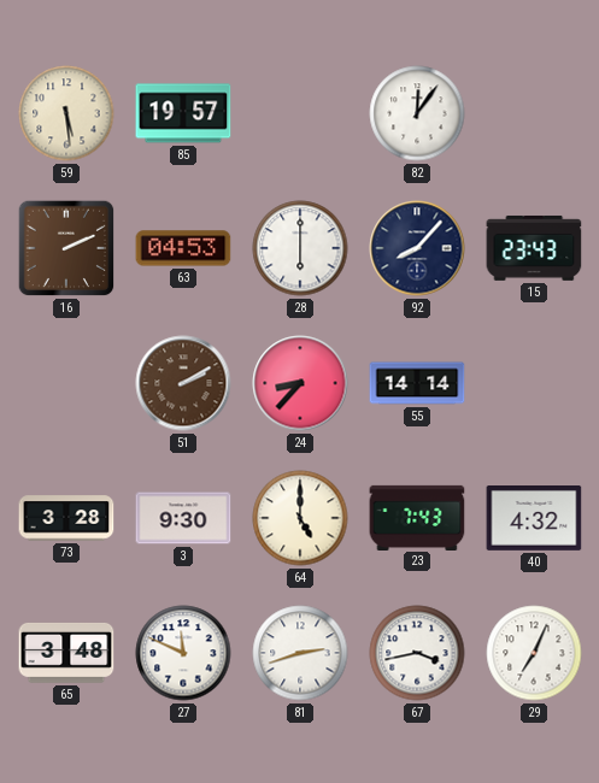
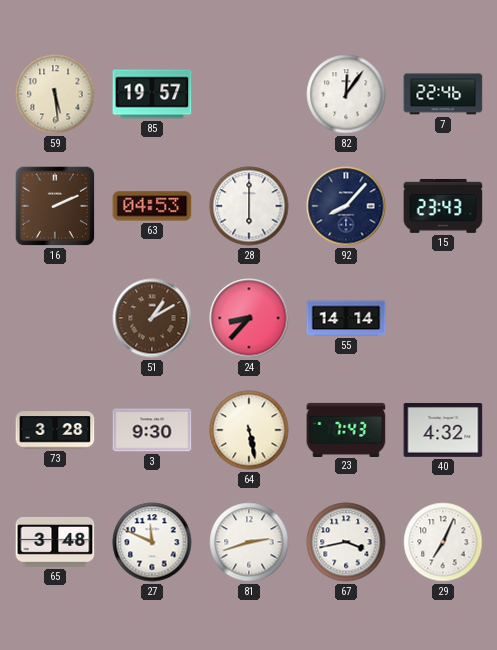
7: none -> 22:46
51: 2:10 -> 1:10
64: 5:00 -> 5:28
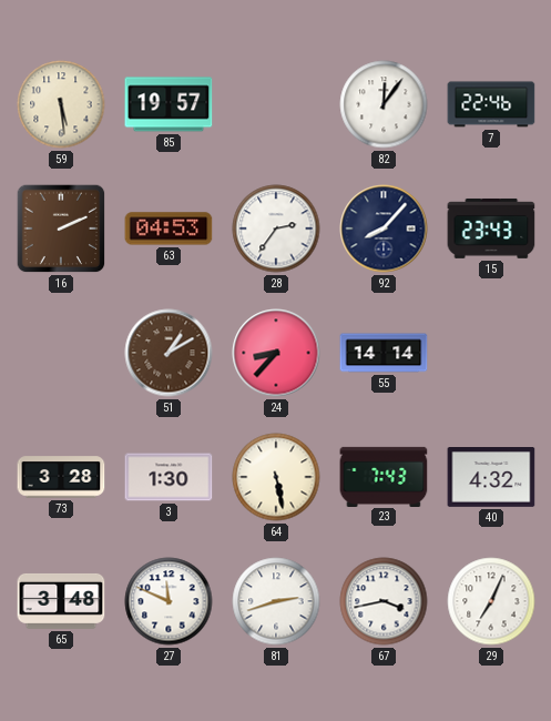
28: 6:00 -> 2:36
3: 9:30 -> 1:30
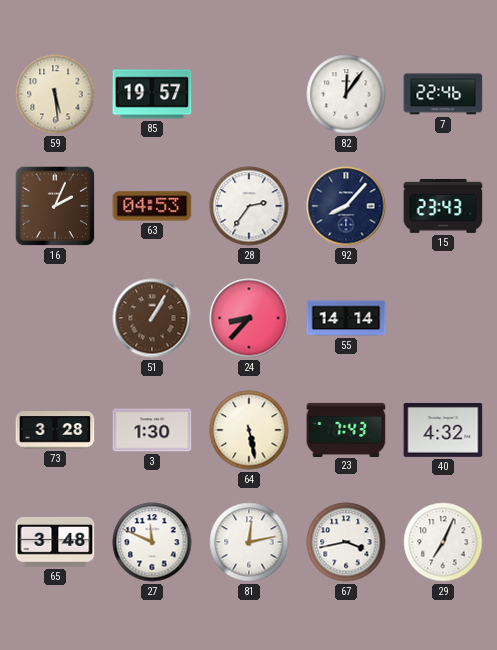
16: 2:11 -> 2:04
51: 1:10 -> 1:05
81: 2:42 -> 12:13
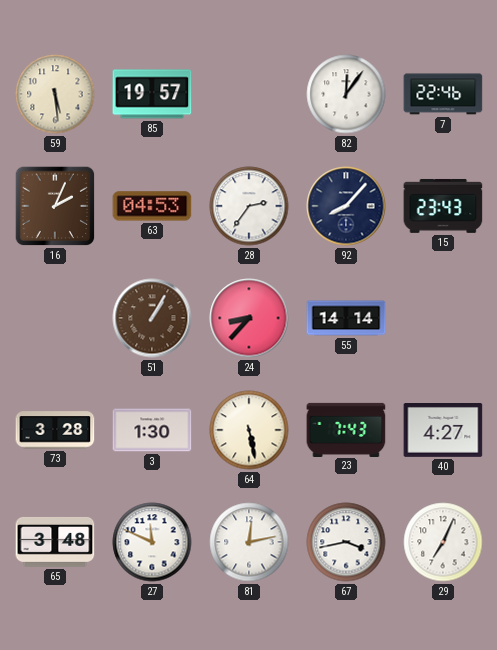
40: 4:32 -> 4:27
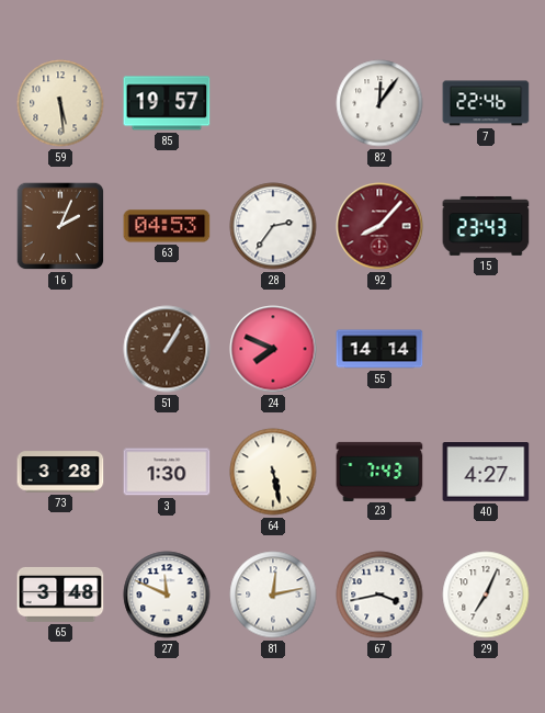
92 dial: navy -> burgundy
24: 8:37 -> 7:49
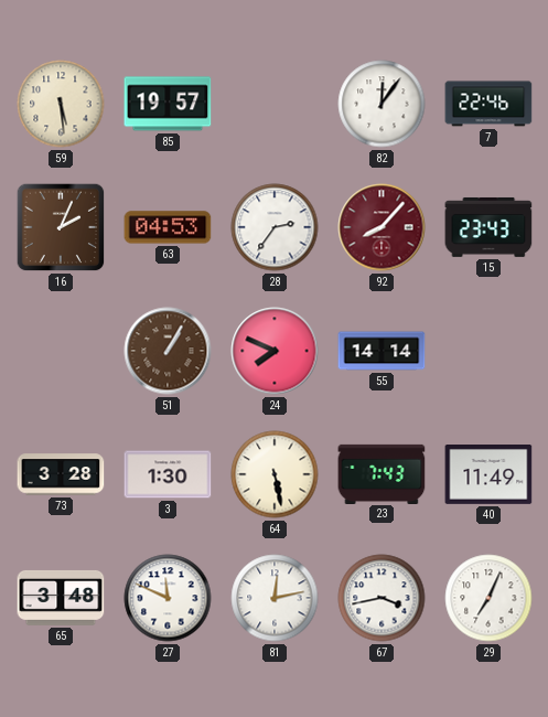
40: 4:27 -> 11:49
